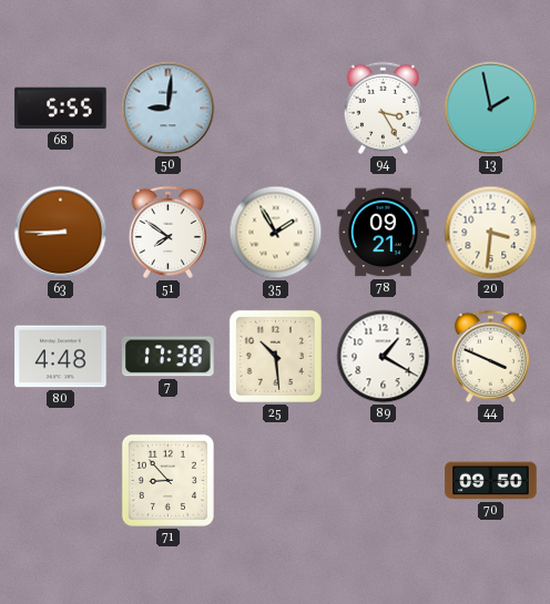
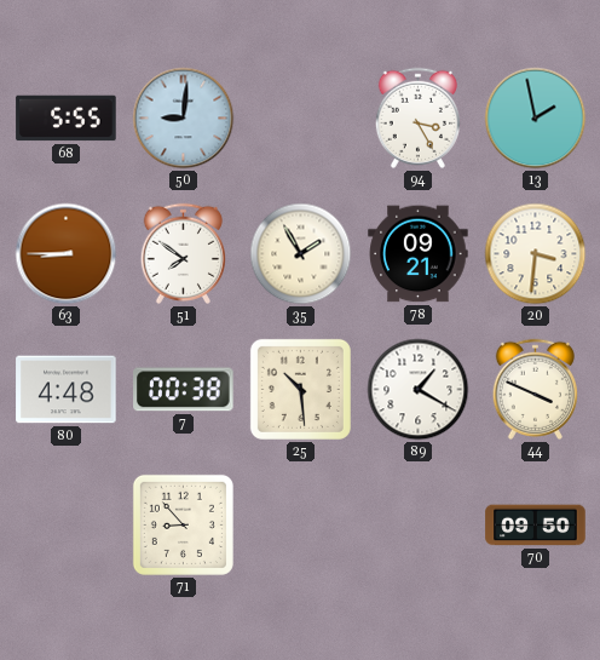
7: 17:38 -> 00:38
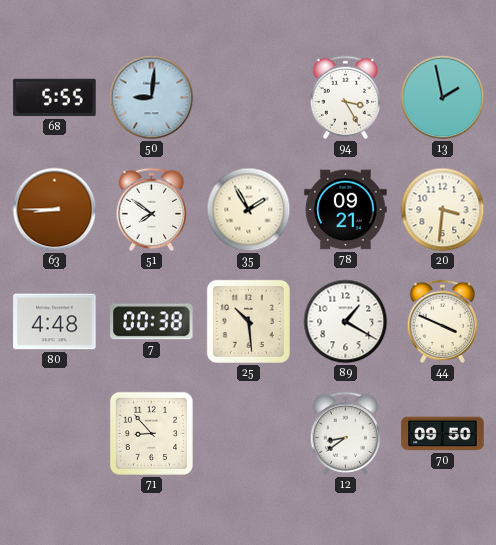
12: none -> 8:39
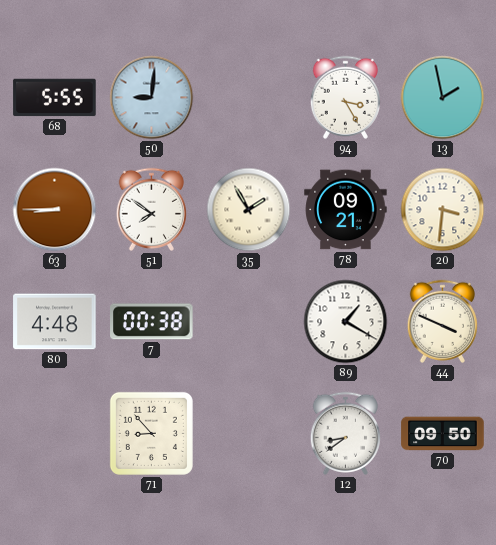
25: 10:29 -> none
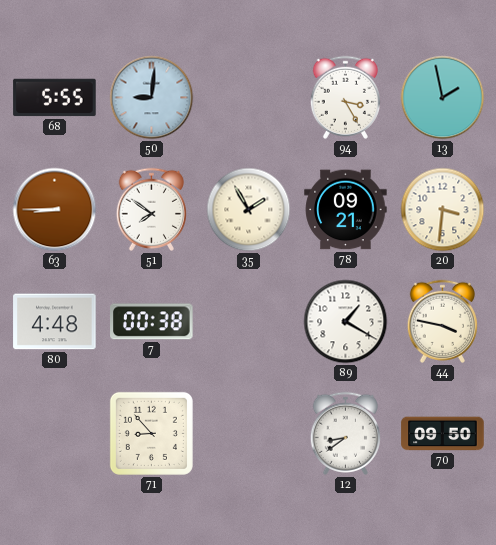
44: 3:49 -> 3:47
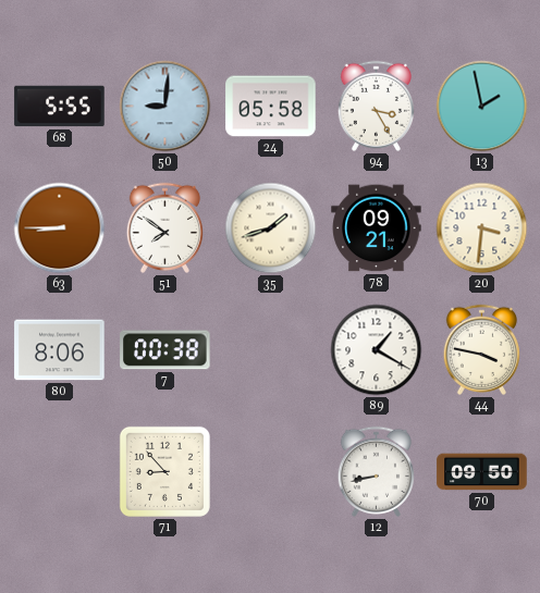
24: none -> 05:58
35: 1:55 -> 1:42
80: 4:48 -> 8:06
12: 8:39 -> 8:43
